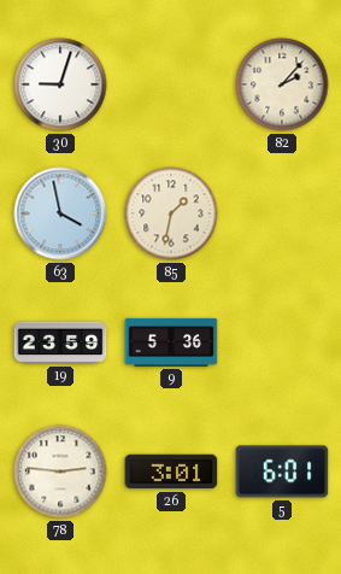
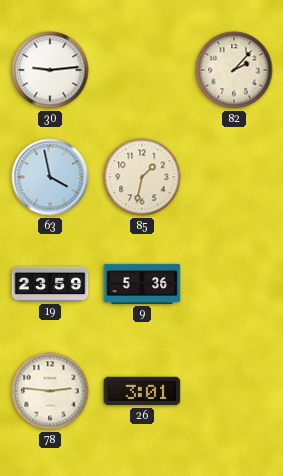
30: 9:03 -> 9:14
5: 6:01 -> none
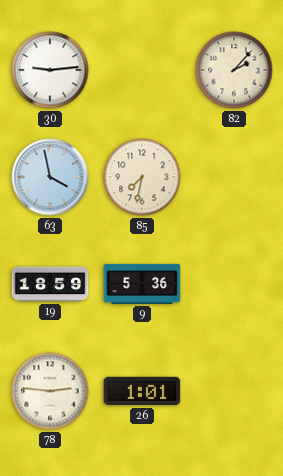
85: 1:32 -> 7:32
19: 23:59 -> 18:59
26: 3:01 -> 1:01
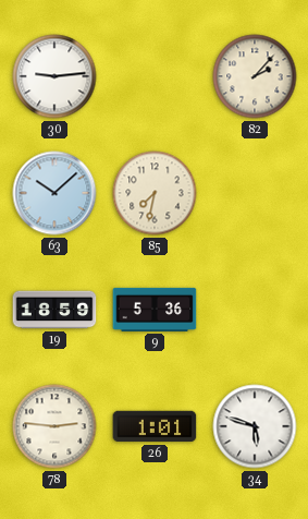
63: 3:58 -> 10:08
34: none -> 5:48
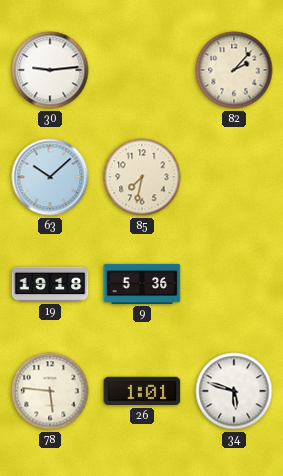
19: 18:59 -> 19:18
78: 2:46 -> 5:46
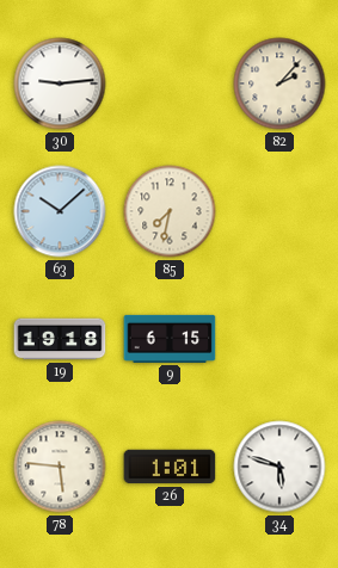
9: 5:36 -> 6:15
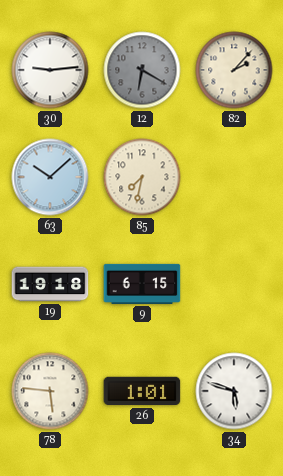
12: none -> 6:20
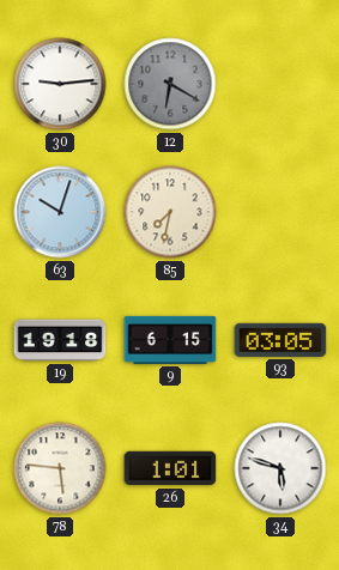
82: 2:07 -> none
63: 10:08 -> 10:03
93: none -> 03:05
